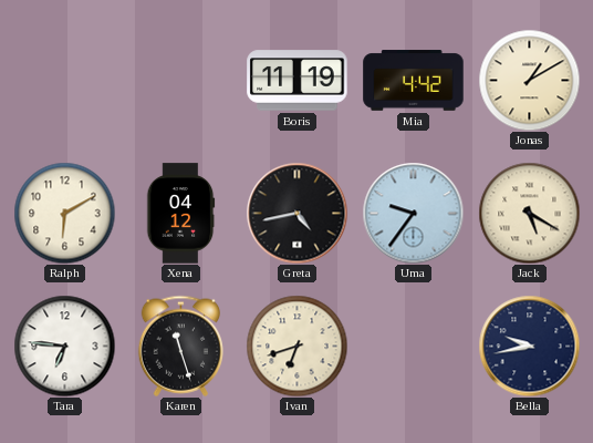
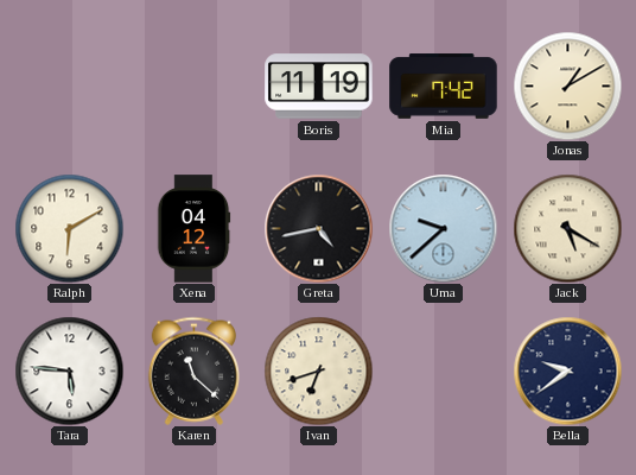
Mia: 4:42 -> 7:42
Uma: 9:36 -> 9:38
Tara: 6:46 -> 5:46
Karen: 11:27 -> 11:22
Bella: 9:43 -> 9:39
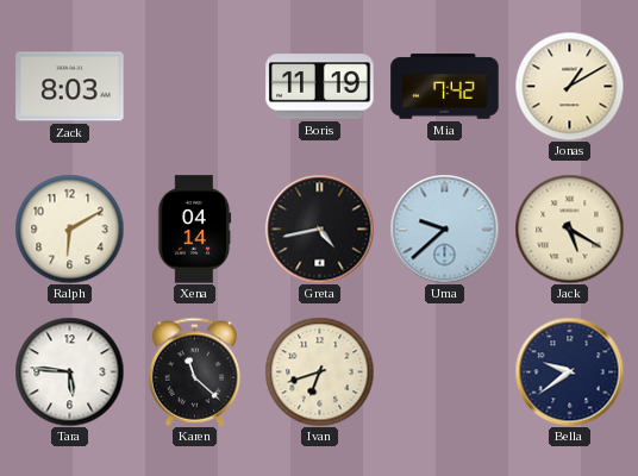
Zack: none -> 8:03
Xena: 04:12 -> 04:14
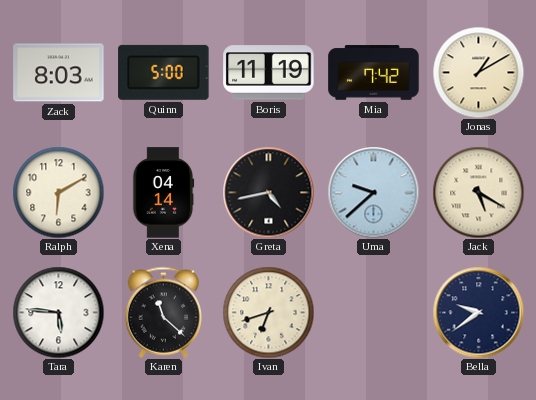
Quinn: none -> 5:00
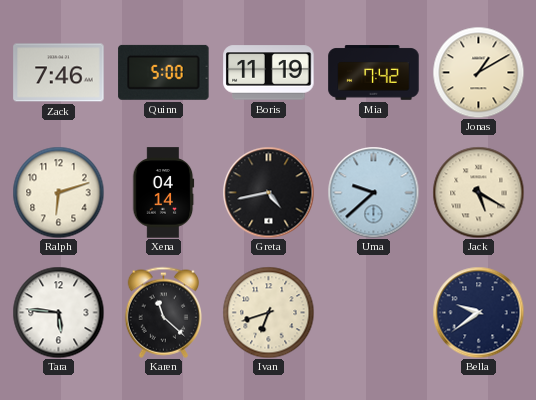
Zack: 8:03 -> 7:46
Ralph: 6:10 -> 6:12
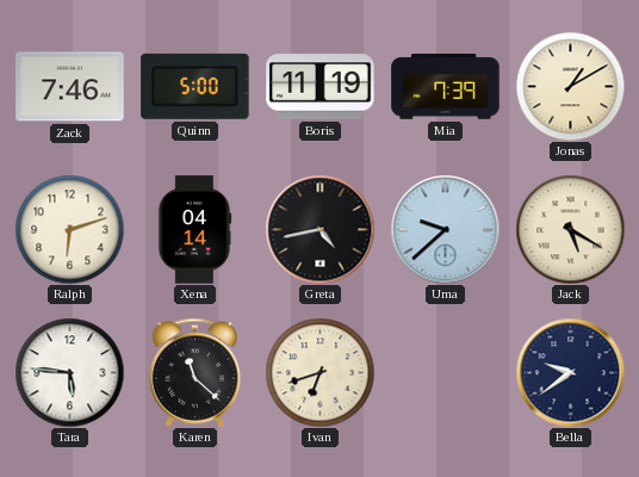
Mia: 7:42 -> 7:39
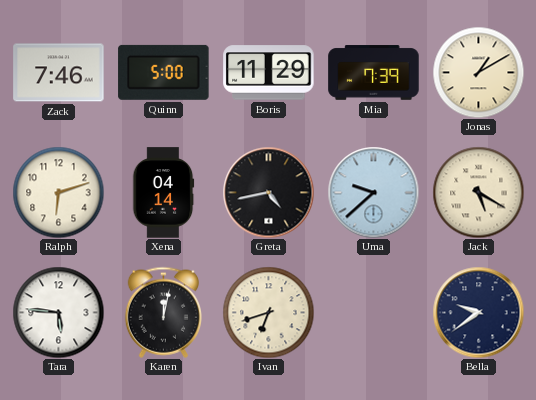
Boris: 11:19 -> 11:29
Karen: 11:22 -> 12:02
